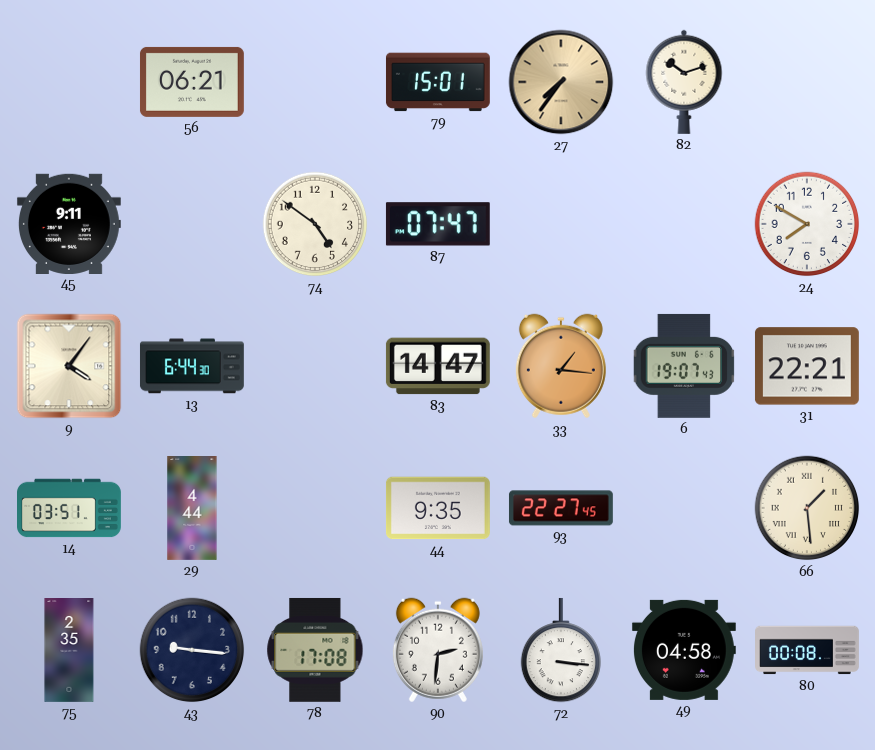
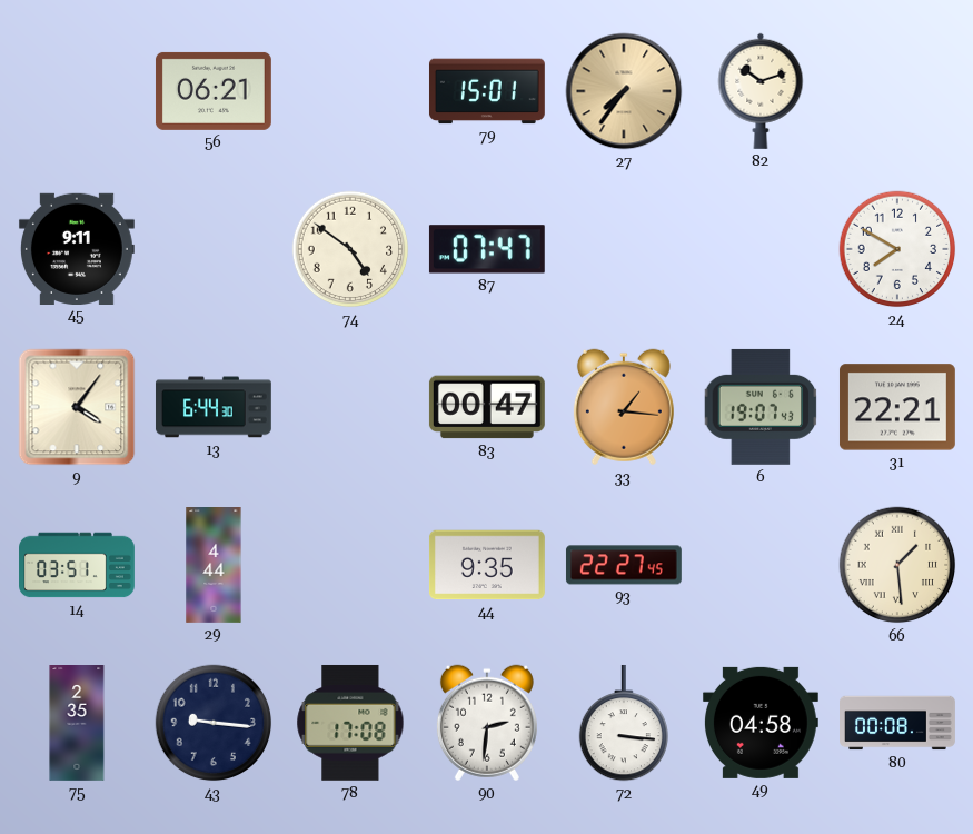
83: 14:47 -> 00:47
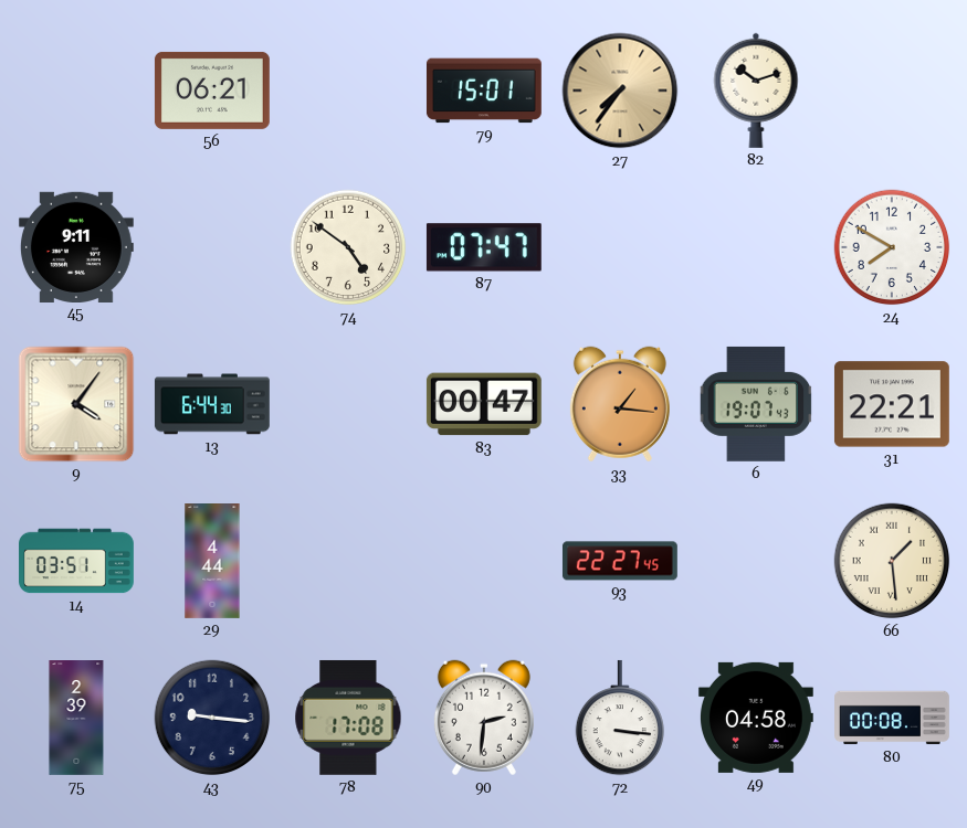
44: 9:35 -> none
75: 2:35 -> 2:39
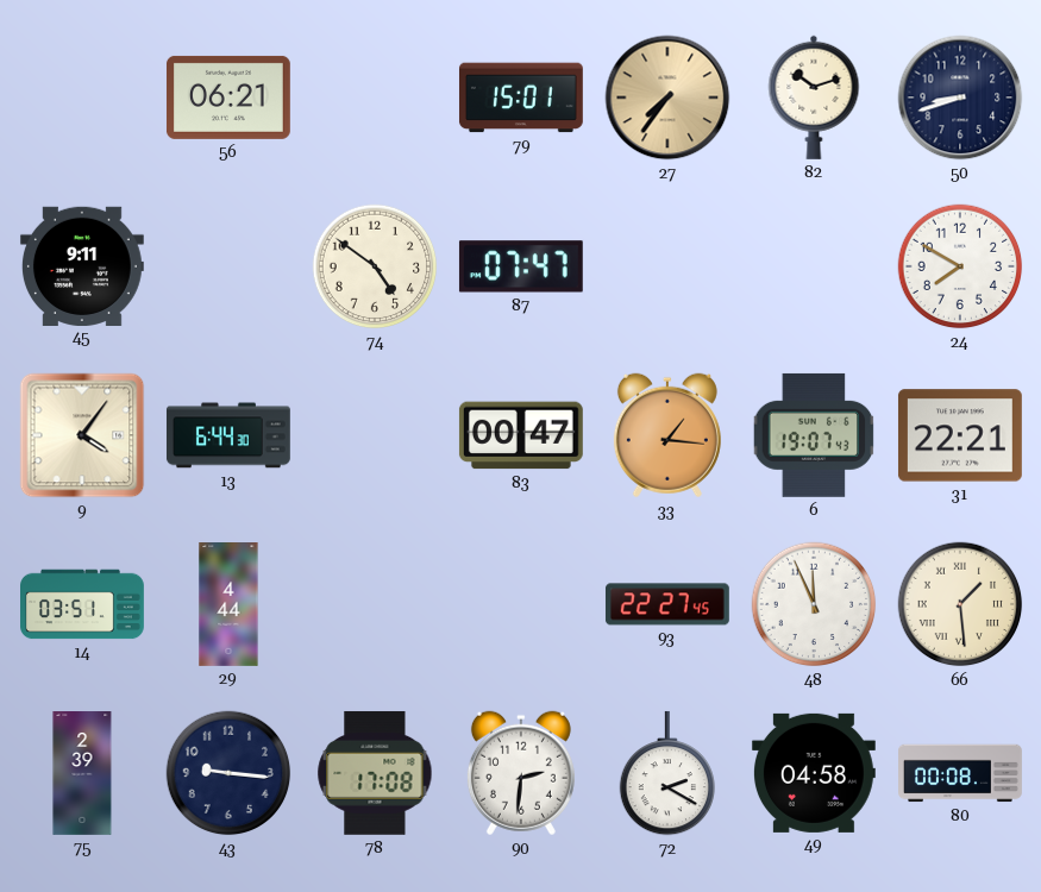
50: none -> 8:42
48: none -> 11:56
72: 3:16 -> 2:20
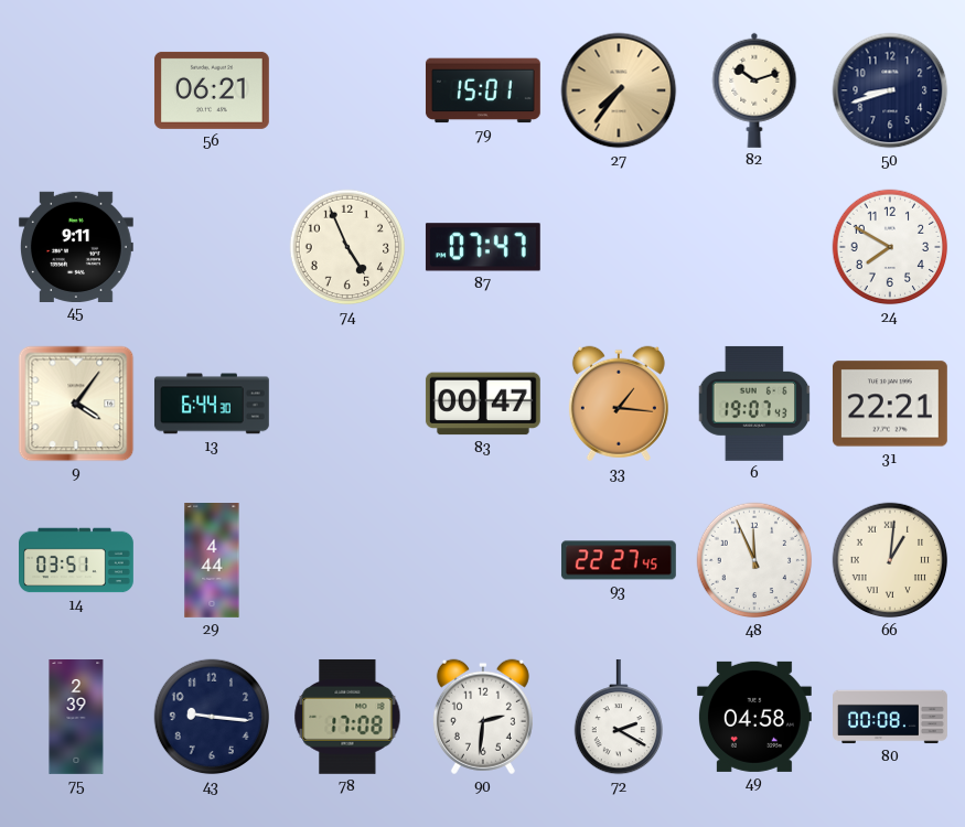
74: 4:51 -> 4:56
66: 1:29 -> 1:01
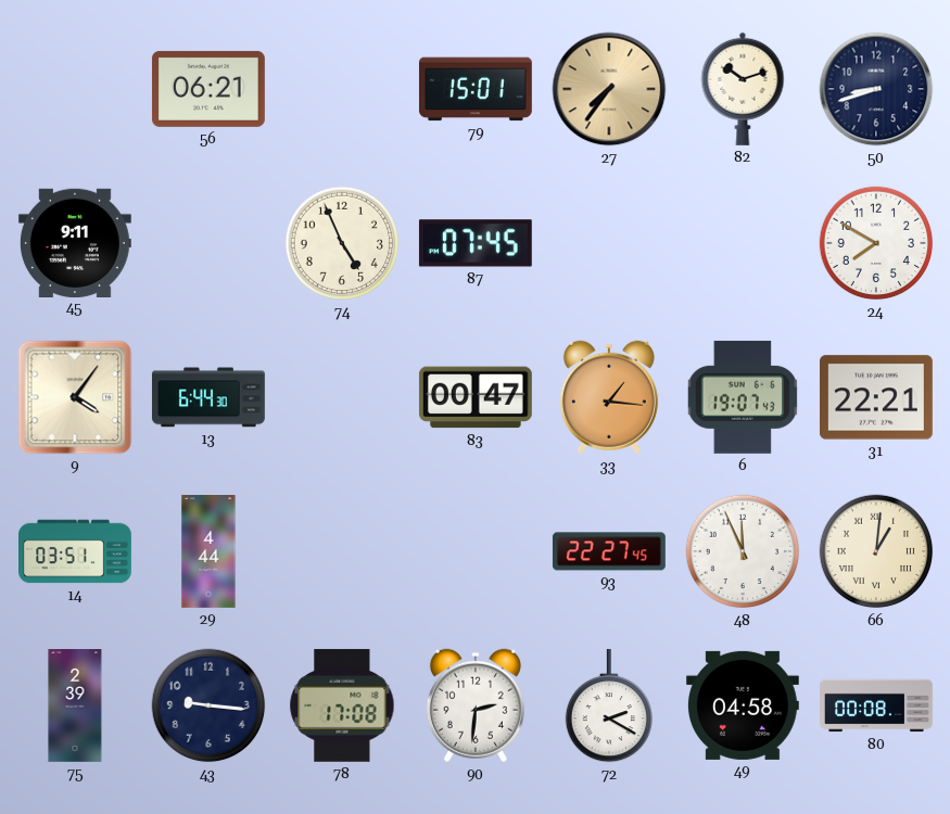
87: 07:47 -> 07:45
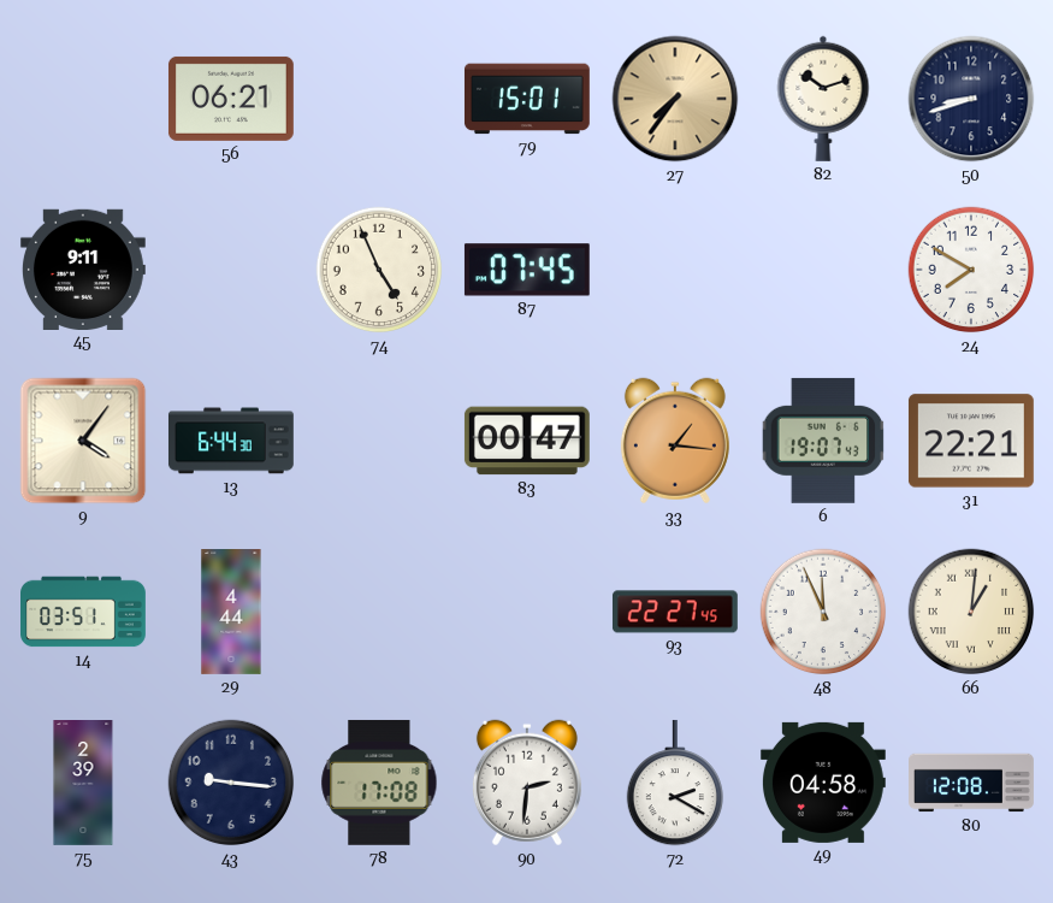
80: 00:08 -> 12:08
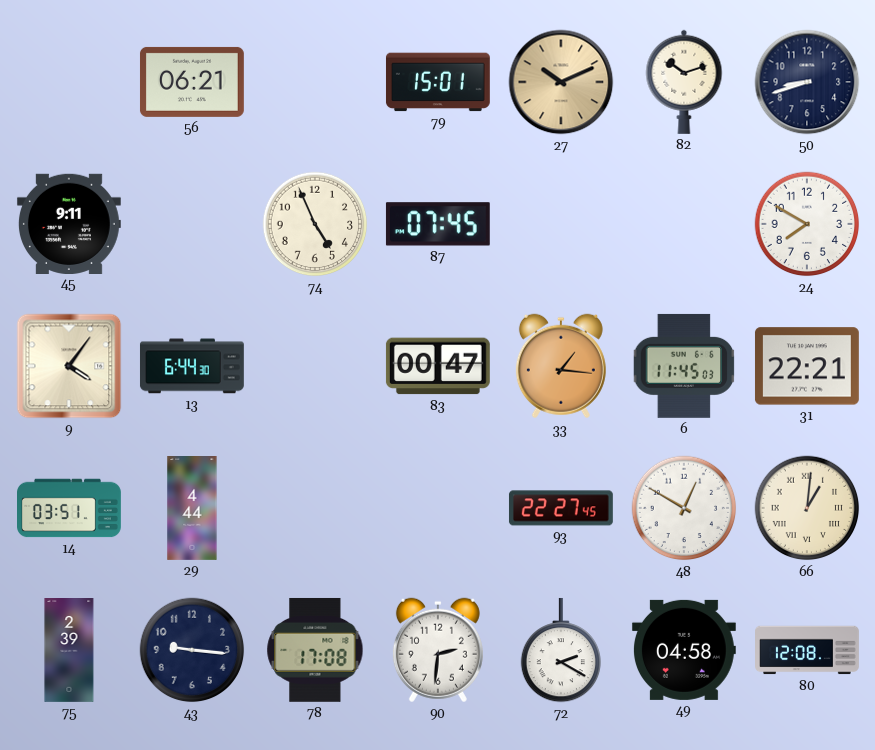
27: 7:36 -> 10:11
6: 19:07 -> 11:45
48: 11:56 -> 12:50
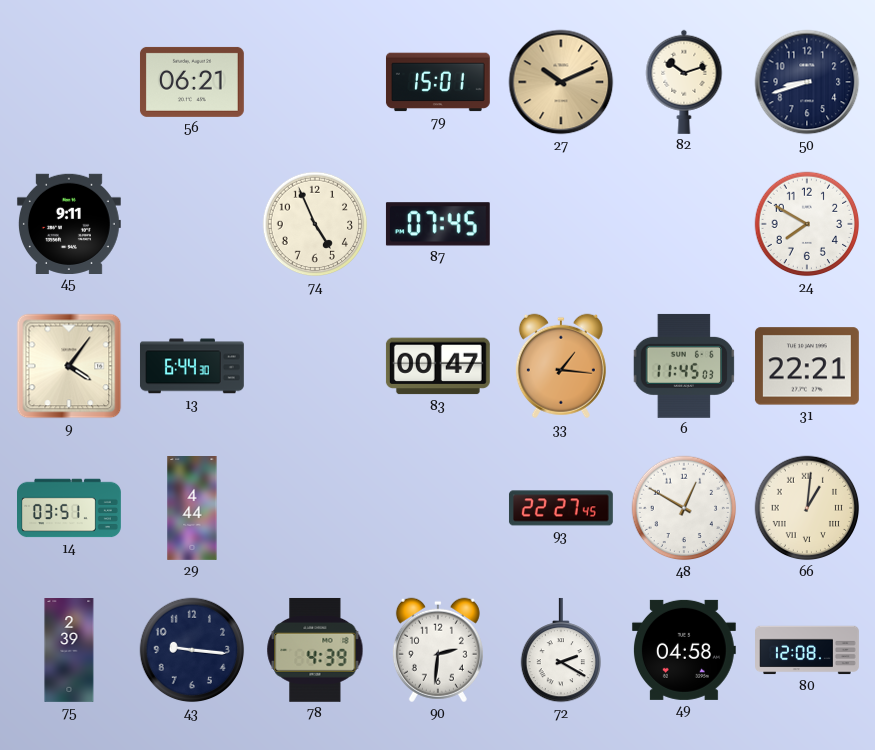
78: 17:08 -> 4:39
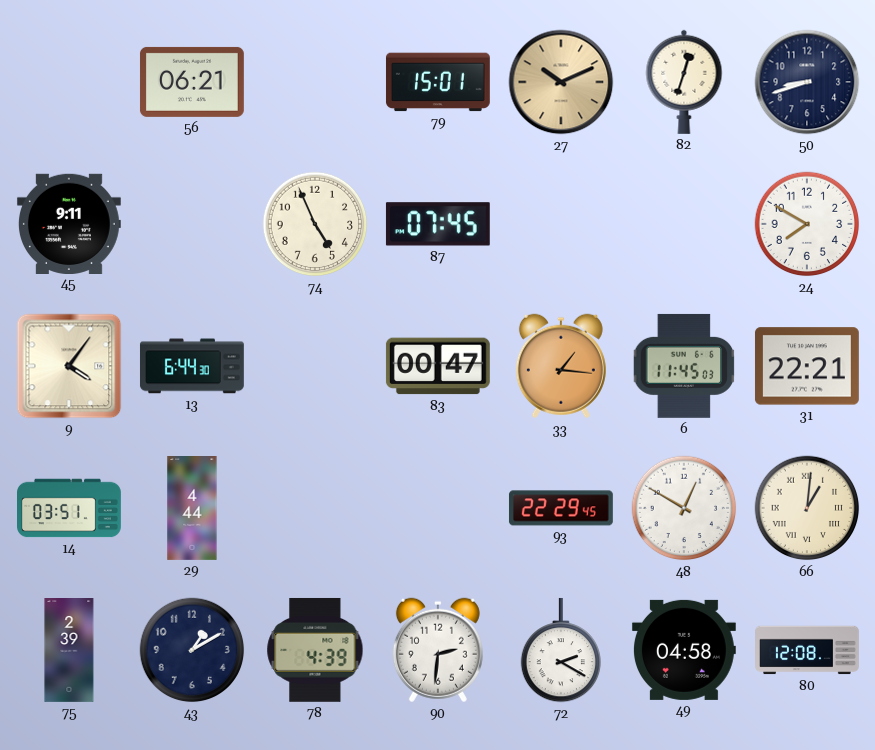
82: 10:12 -> 12:33
93: 22:27 -> 22:29
43: 9:16 -> 1:10
